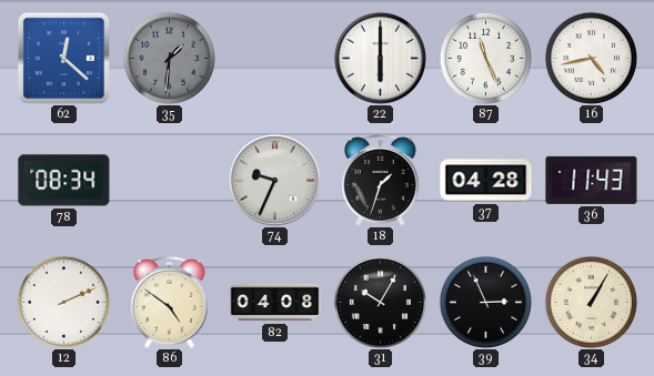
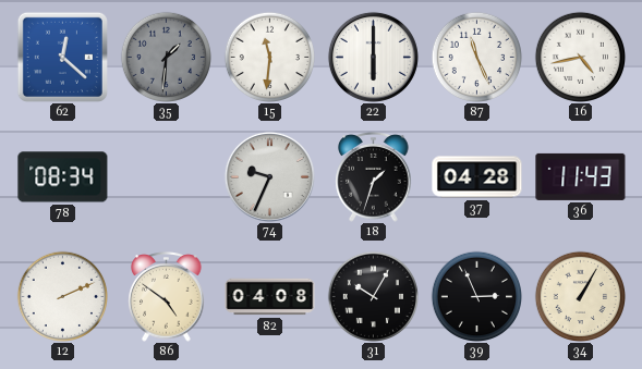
15: none -> 11:31
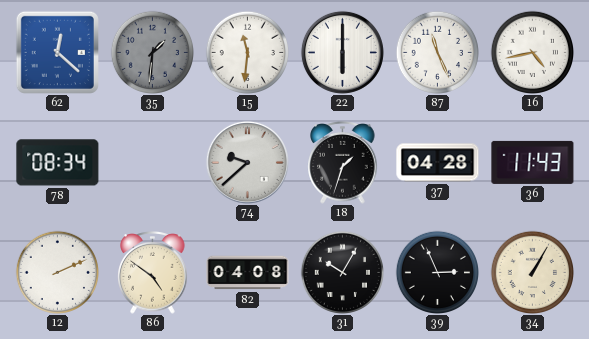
74: 9:34 -> 9:38
